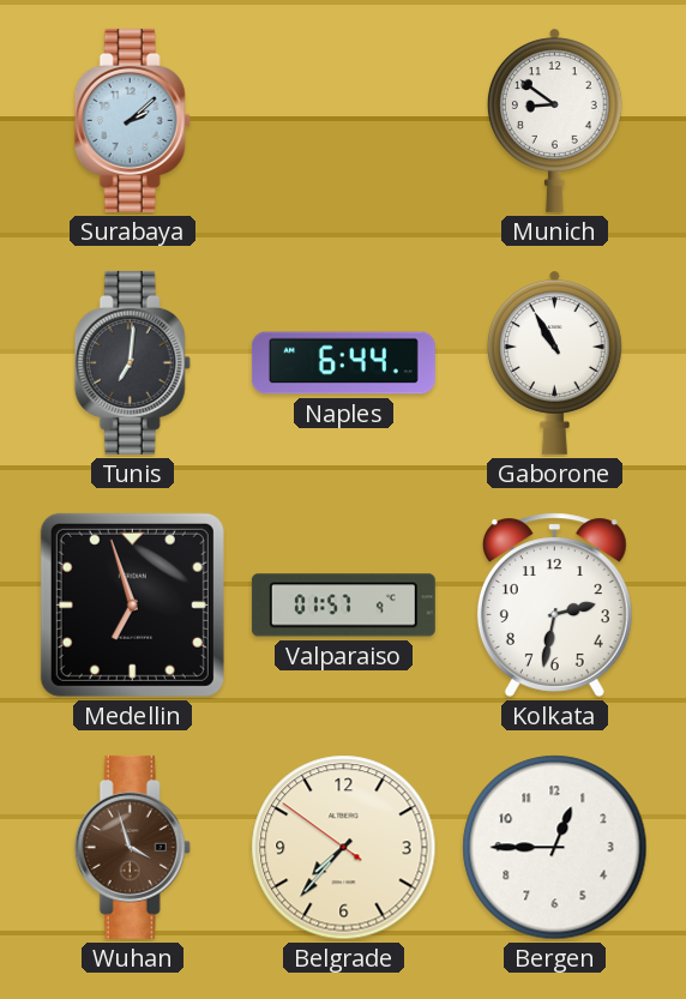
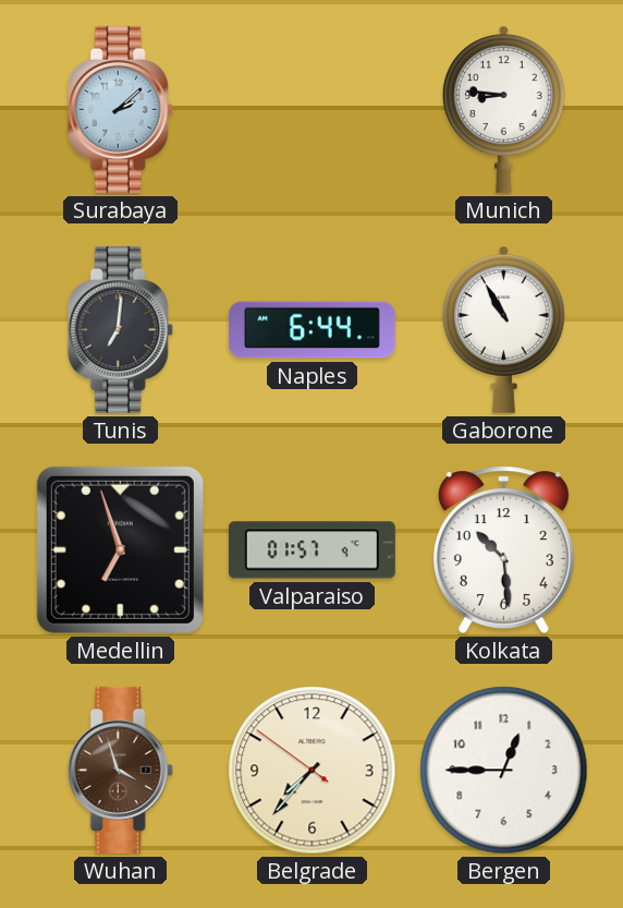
Munich: 8:51 -> 8:46
Kolkata: 2:32 -> 10:29
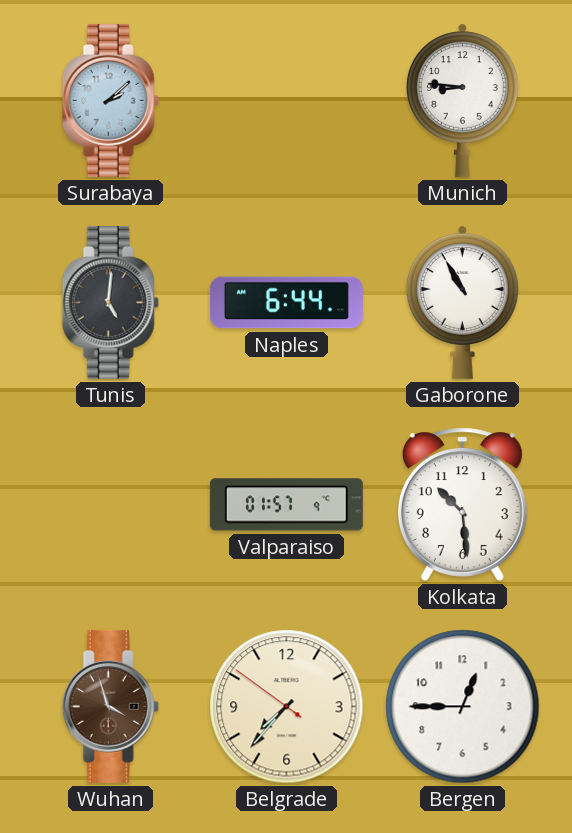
Tunis: 7:01 -> 5:01
Medellin: 6:57 -> none
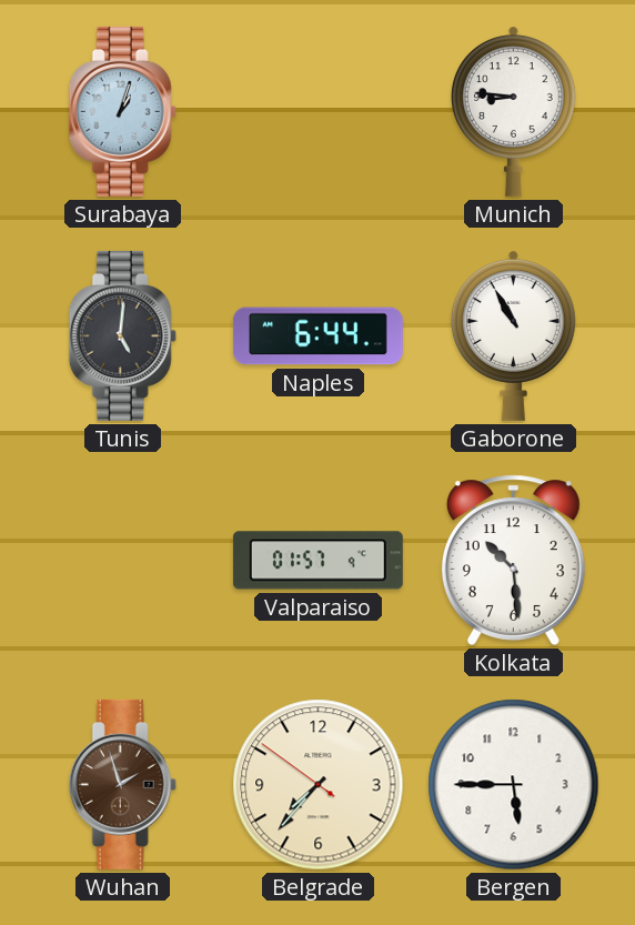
Surabaya: 2:08 -> 1:03
Wuhan: 3:57 -> 1:57
Bergen: 12:45 -> 5:45
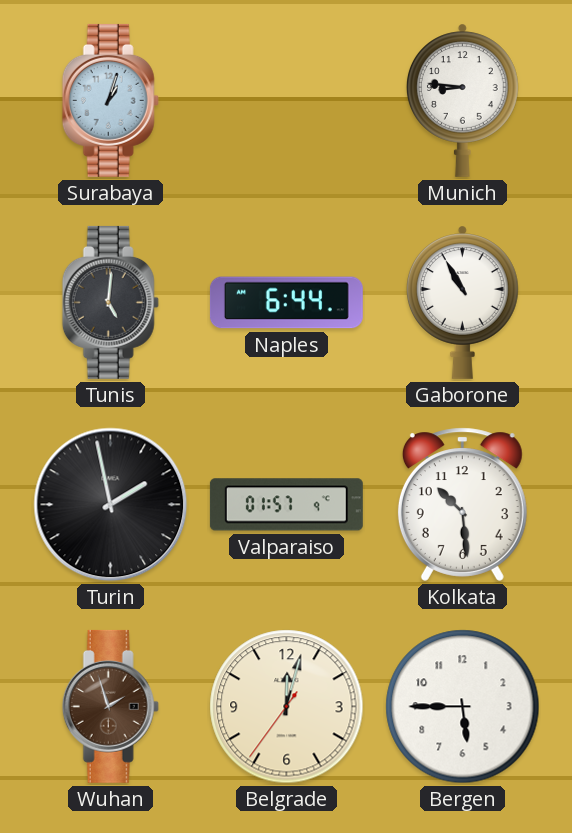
Turin: none -> 1:58
Belgrade: 7:36 -> 12:02
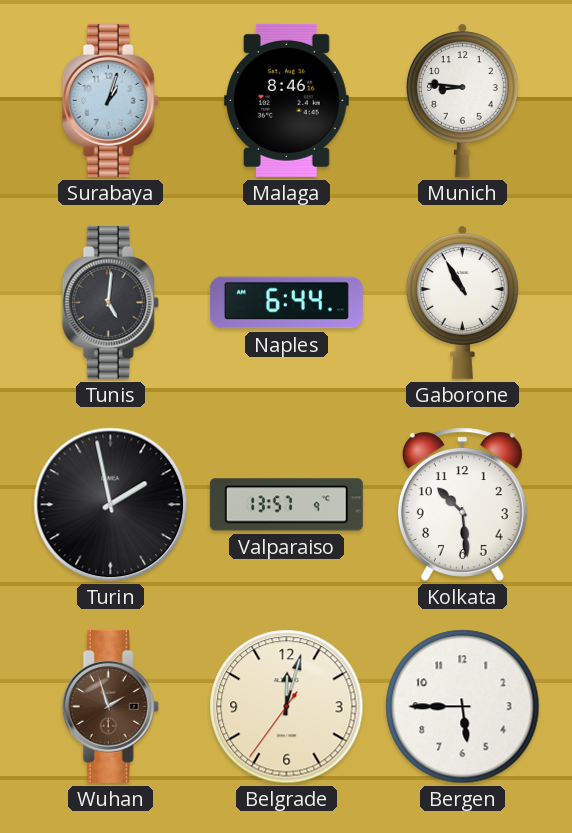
Malaga: none -> 8:46
Valparaiso: 01:57 -> 13:57
